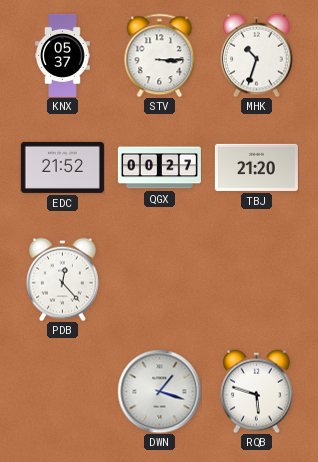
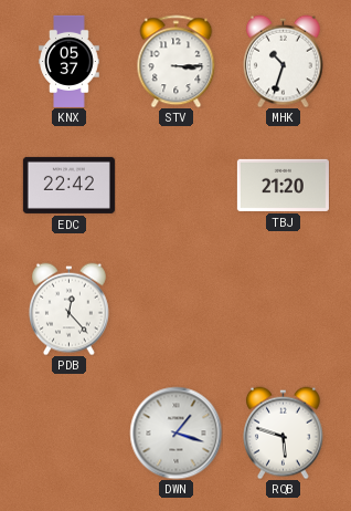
EDC: 21:52 -> 22:42
QGX: 00:27 -> none
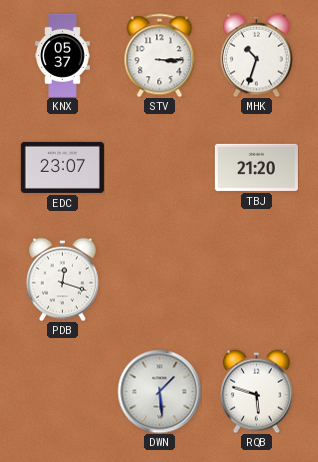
EDC: 22:42 -> 23:07
PDB: 12:23 -> 12:18
DWN: 1:18 -> 1:29
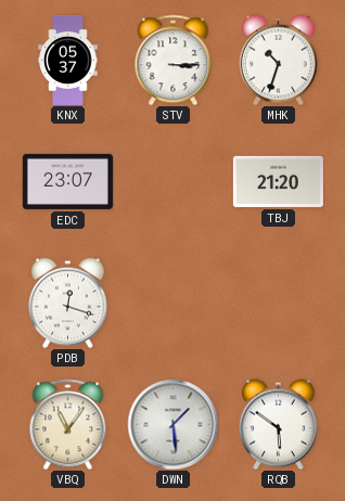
VBQ: none -> 11:06
RQB: 5:48 -> 5:51
